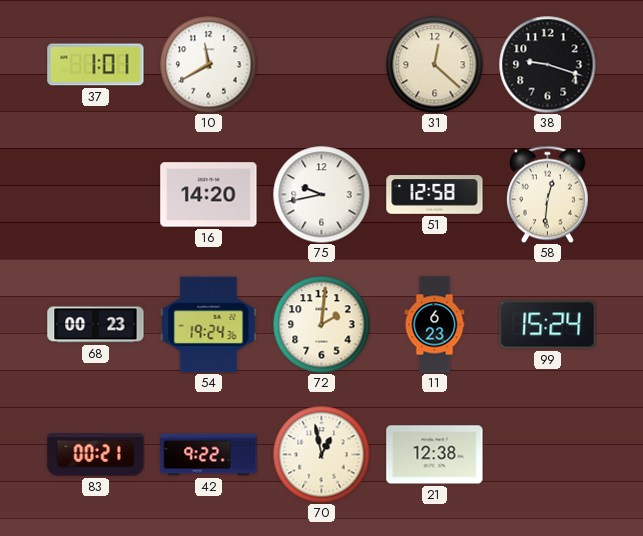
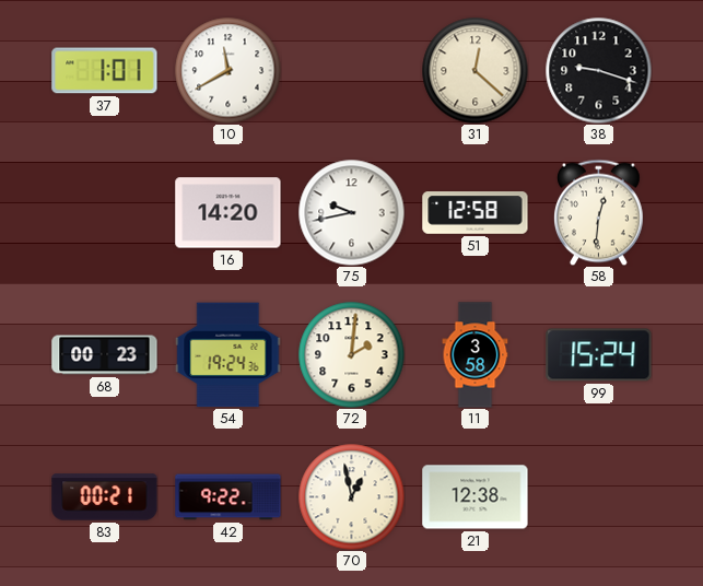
11: 6:23 -> 3:58
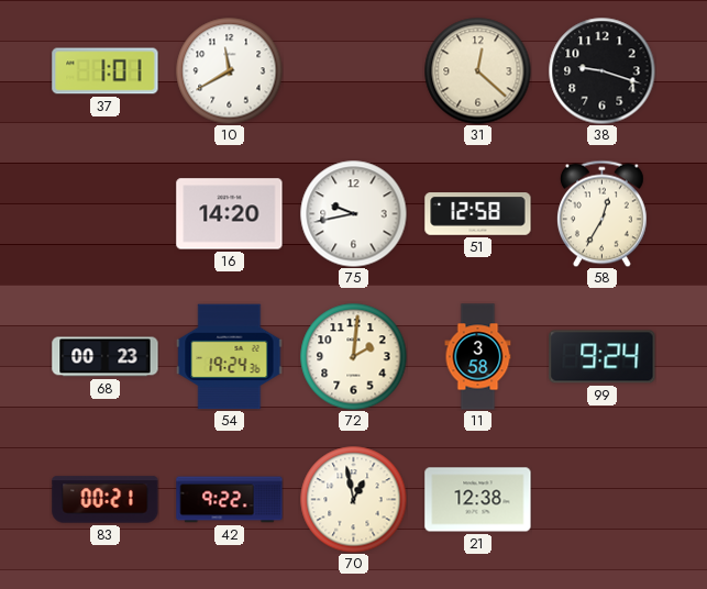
58: 12:31 -> 12:35
99: 15:24 -> 9:24
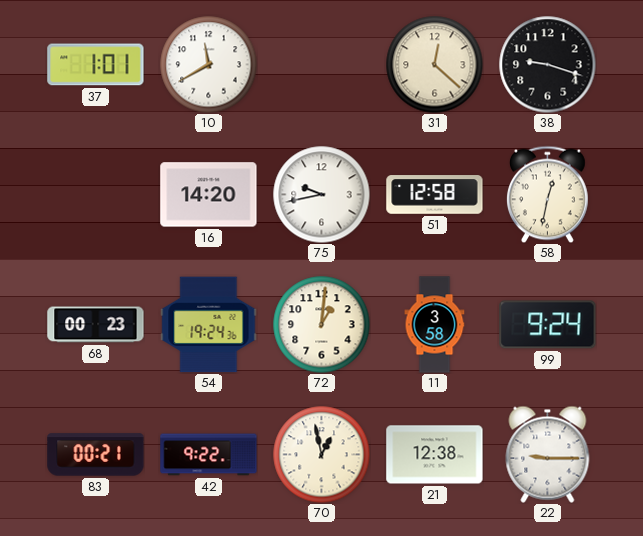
58: 12:35 -> 12:32
72: 2:01 -> 1:01
22: none -> 9:15
